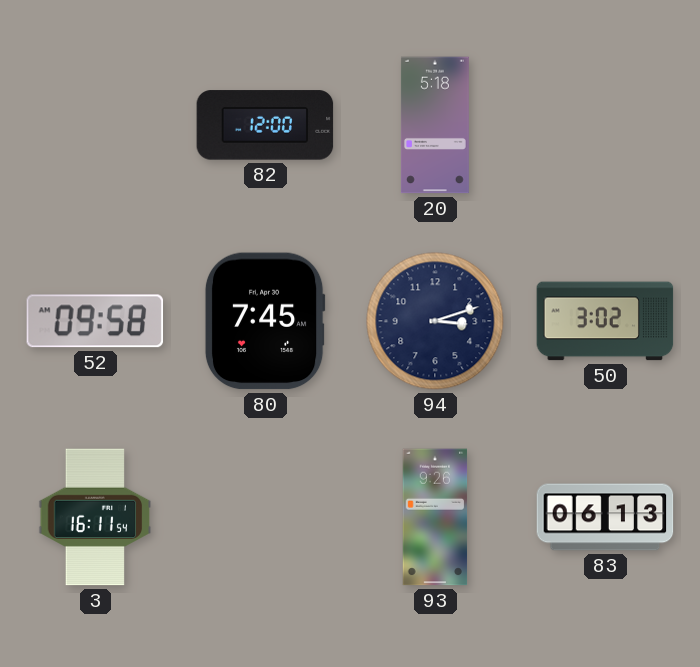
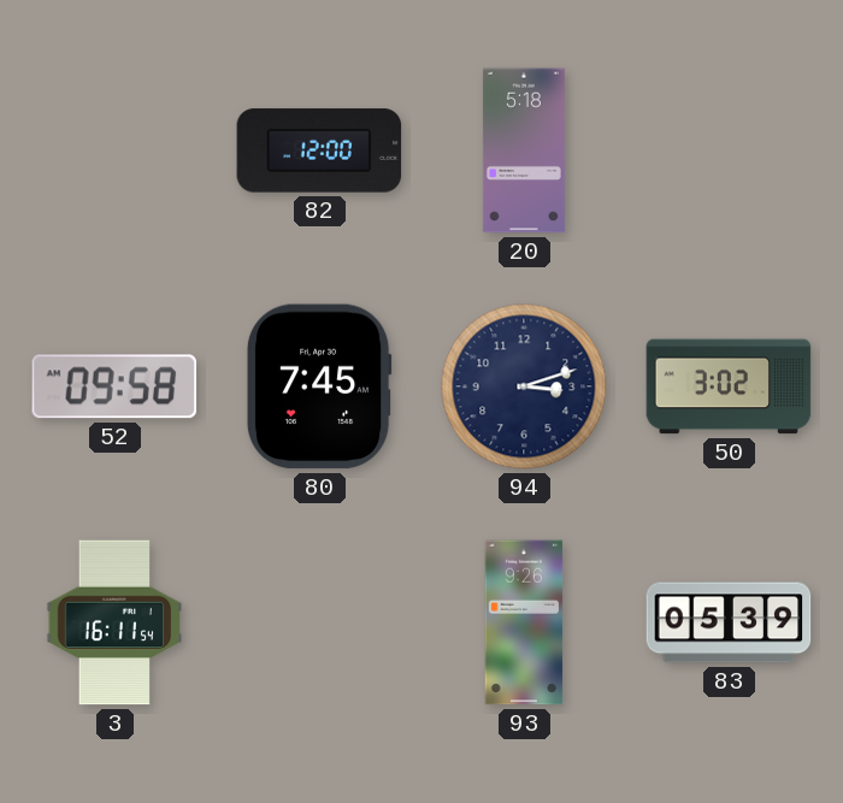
83: 06:13 -> 05:39
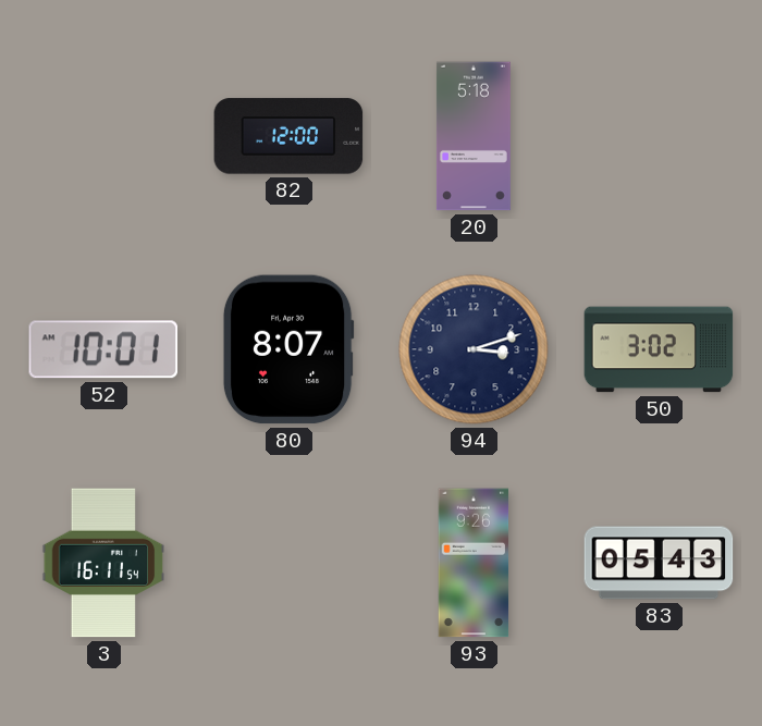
52: 09:58 -> 10:01
80: 7:45 -> 8:07
83: 05:39 -> 05:43
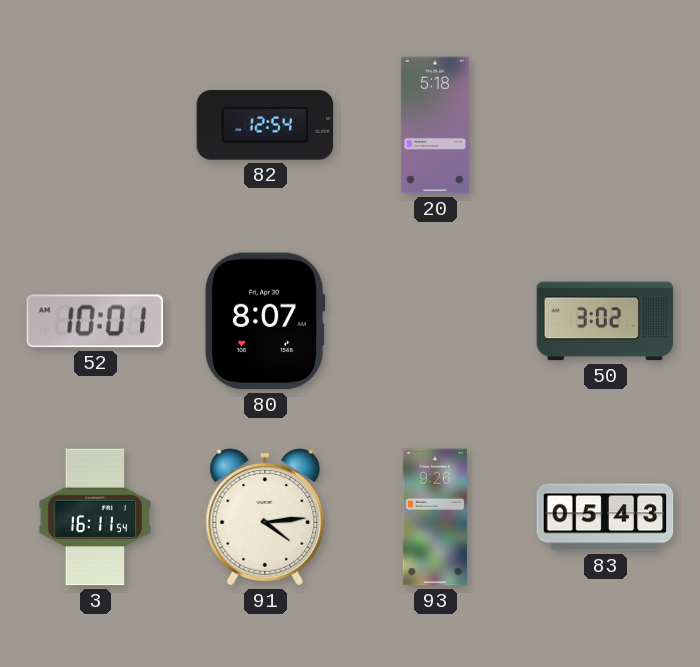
82: 12:00 -> 12:54
94: 3:12 -> none
91: none -> 4:14
